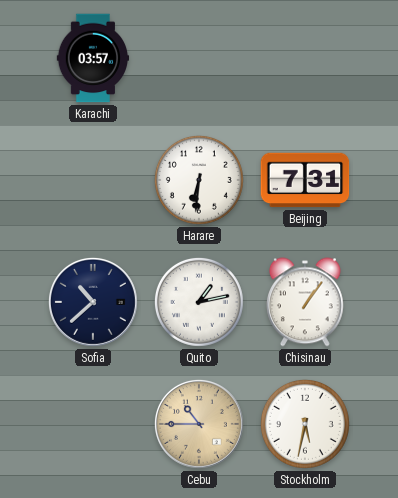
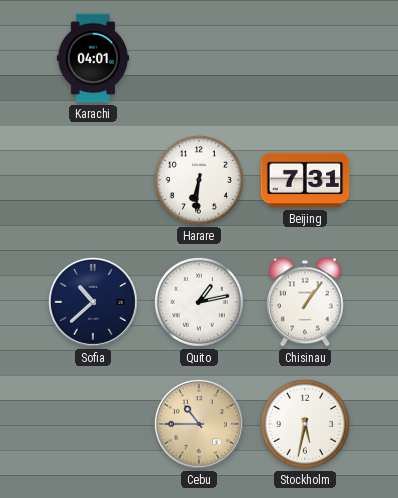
Karachi: 03:57 -> 04:01
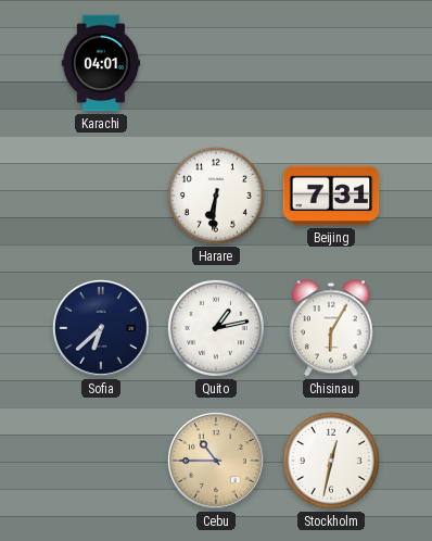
Sofia: 10:38 -> 6:38
Chisinau: 1:06 -> 6:05
Stockholm: 5:32 -> 12:32
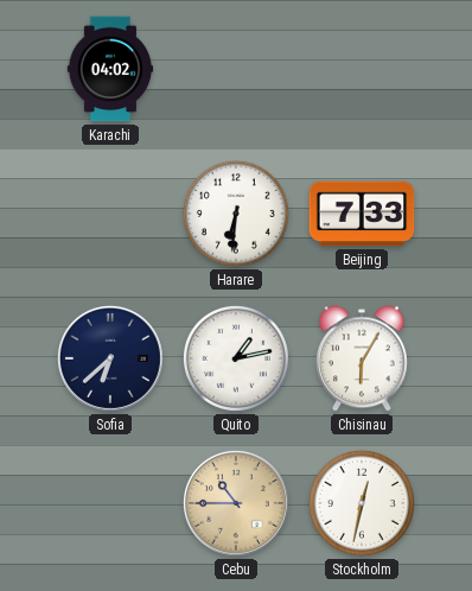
Karachi: 04:01 -> 04:02
Beijing: 7:31 -> 7:33
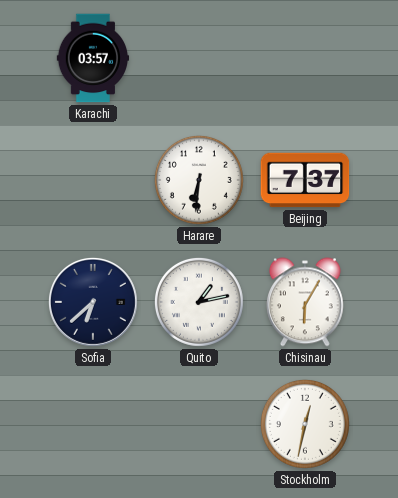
Karachi: 04:02 -> 03:57
Beijing: 7:33 -> 7:37
Cebu: 10:45 -> none
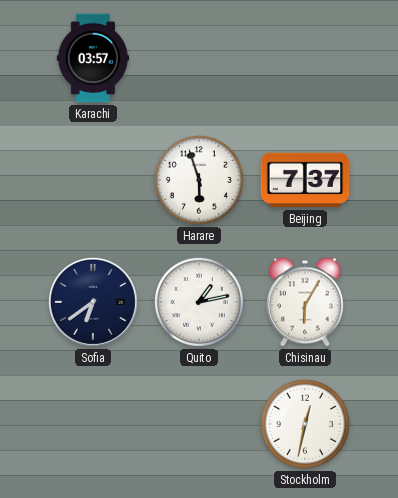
Harare: 6:31 -> 5:57
Sofia: 6:38 -> 6:39
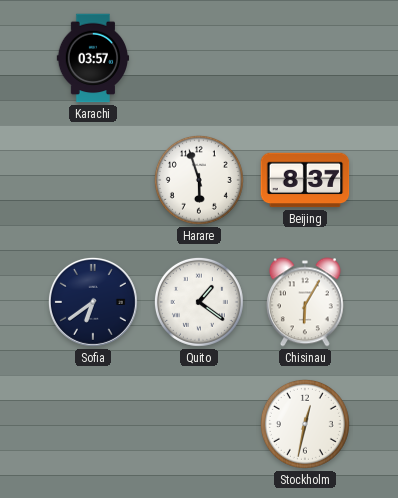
Beijing: 7:37 -> 8:37
Quito: 1:13 -> 1:21
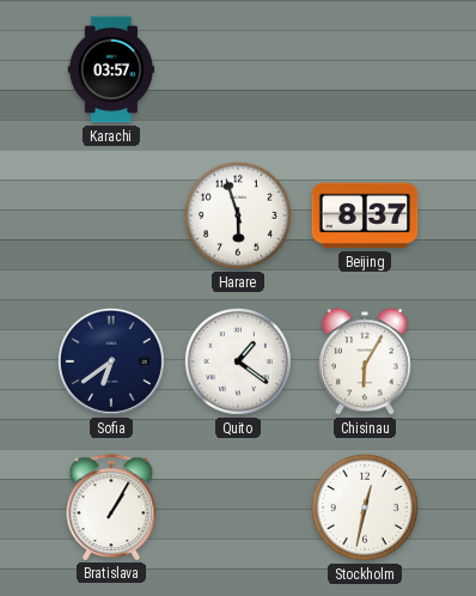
Bratislava: none -> 1:05
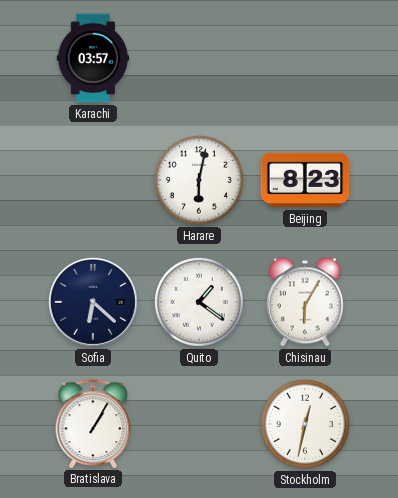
Harare: 5:57 -> 6:02
Beijing: 8:37 -> 8:23
Sofia: 6:39 -> 6:22
